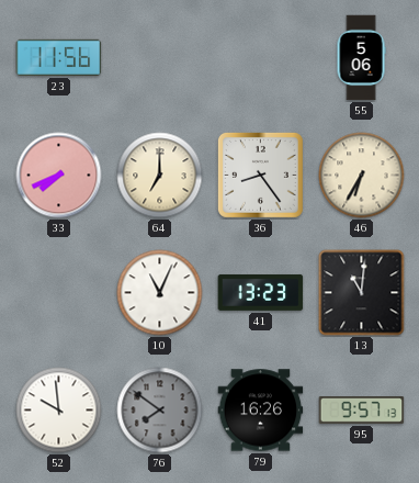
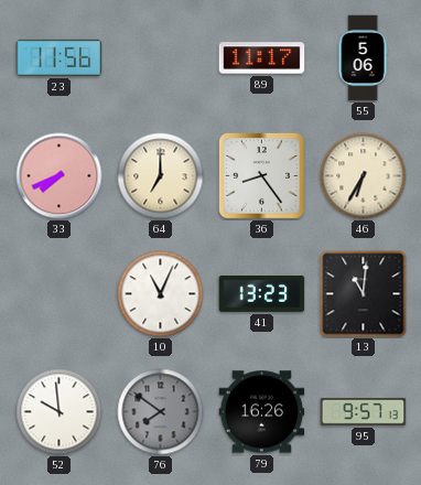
89: none -> 11:17
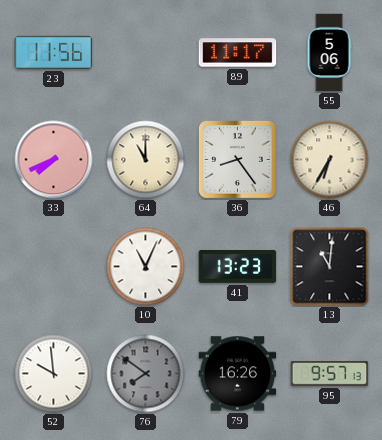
64: 7:00 -> 11:00
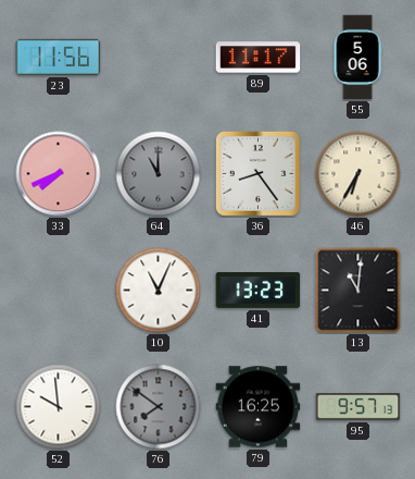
64 dial: cream -> grey
79: 16:26 -> 16:25
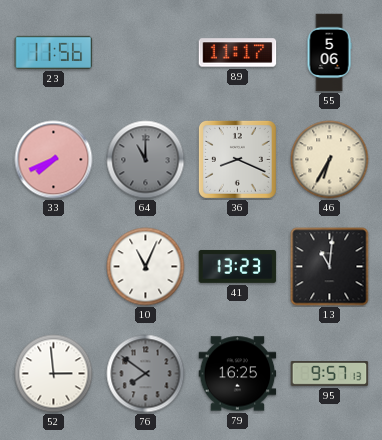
36: 8:24 -> 8:19
52: 9:59 -> 2:59
